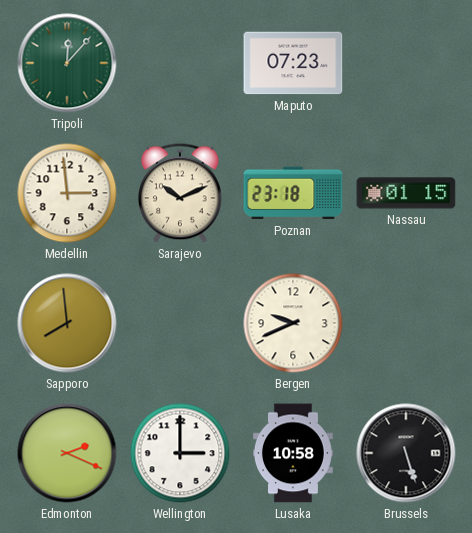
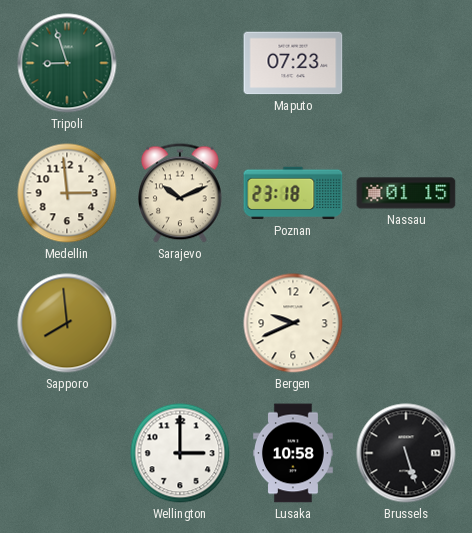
Tripoli: 12:07 -> 8:57
Edmonton: 2:19 -> none
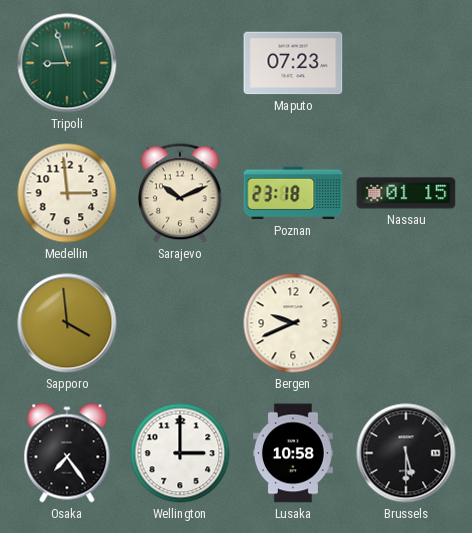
Sapporo: 7:59 -> 3:59
Osaka: none -> 7:24
Brussels: 5:27 -> 5:30
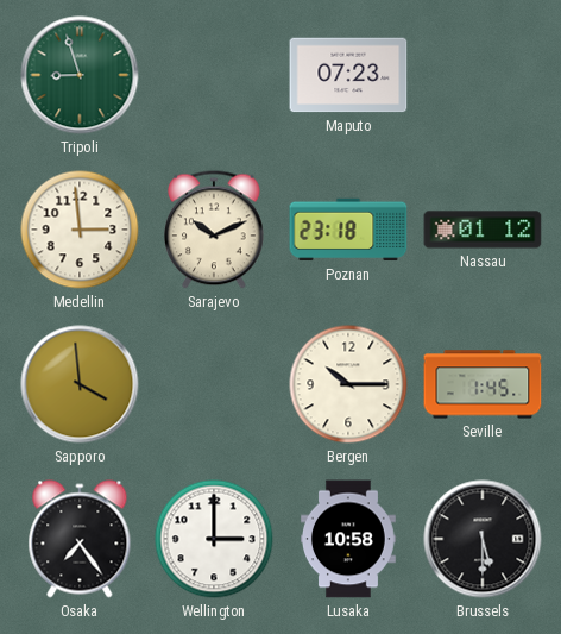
Nassau: 01:15 -> 01:12
Bergen: 9:41 -> 10:15
Seville: none -> 1:45
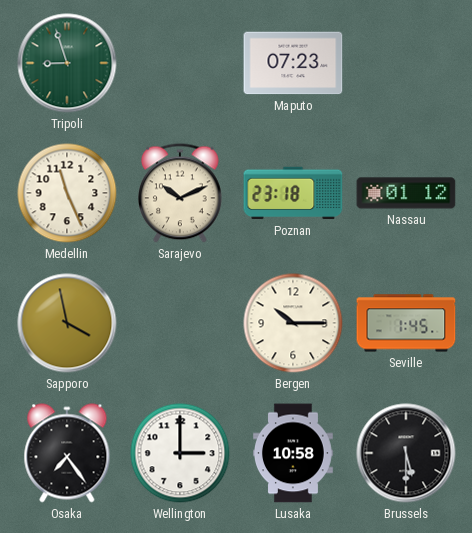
Medellin: 2:59 -> 11:26
Sapporo: 3:59 -> 3:58
